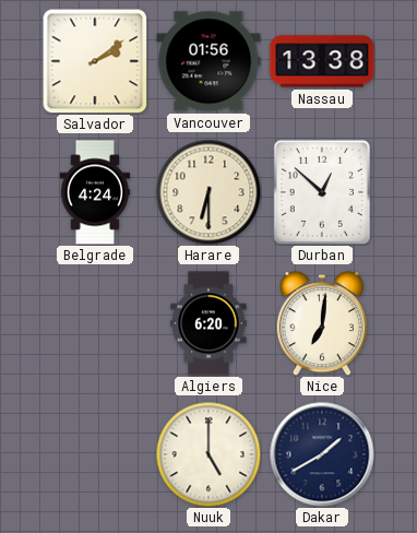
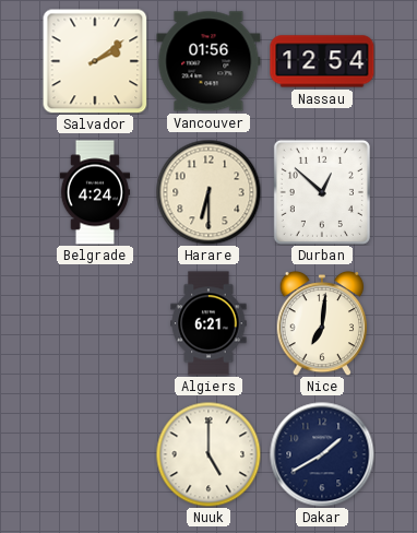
Nassau: 13:38 -> 12:54
Algiers: 6:20 -> 6:21
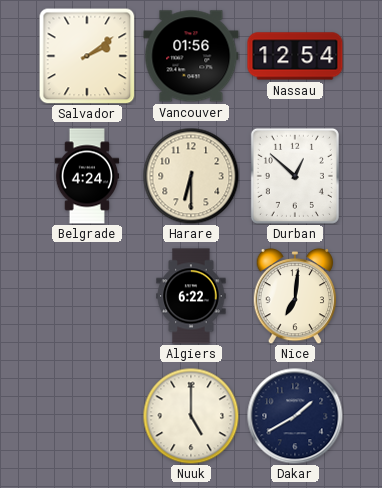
Algiers: 6:21 -> 6:22
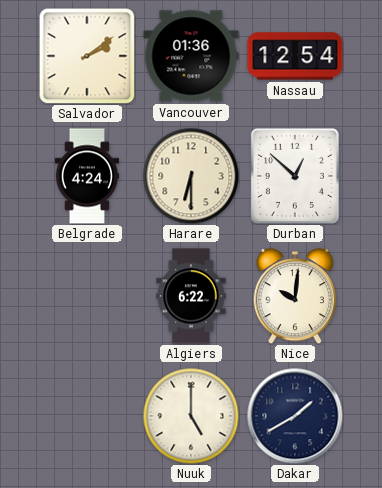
Vancouver: 01:56 -> 01:36
Nice: 7:01 -> 10:01
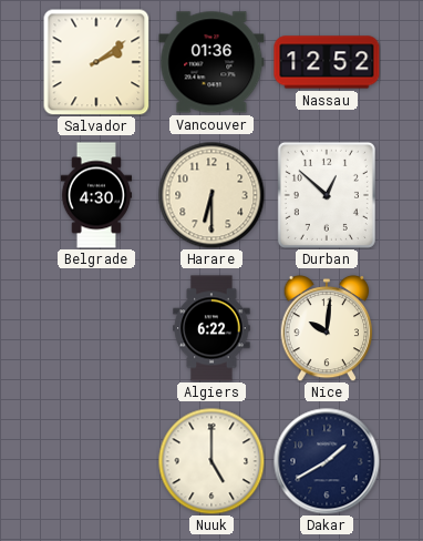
Nassau: 12:54 -> 12:52
Belgrade: 4:24 -> 4:30
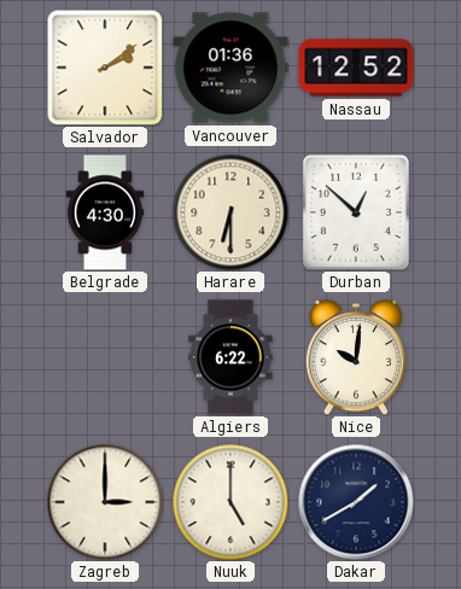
Zagreb: none -> 3:00
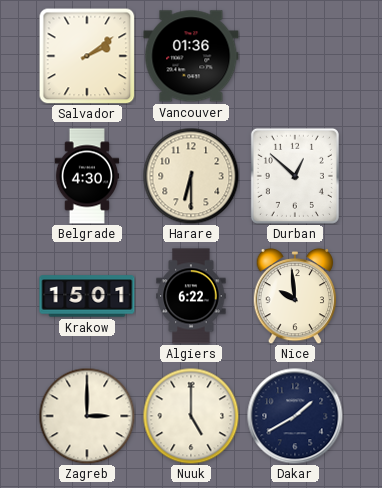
Nassau: 12:52 -> none
Krakow: none -> 15:01
Nice: 10:01 -> 9:59
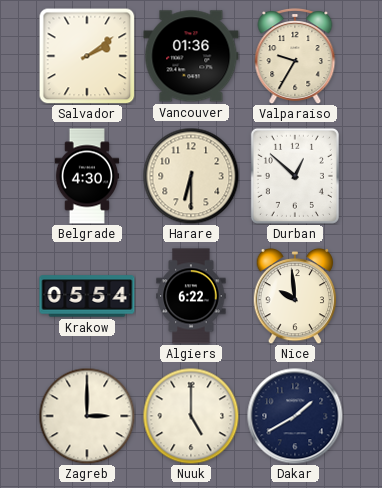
Valparaiso: none -> 9:35
Krakow: 15:01 -> 05:54
